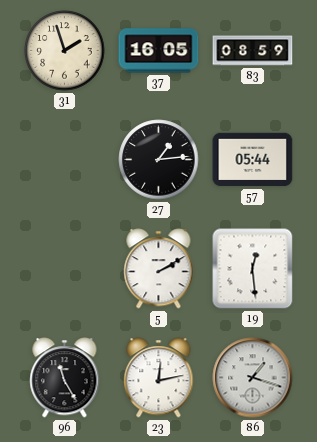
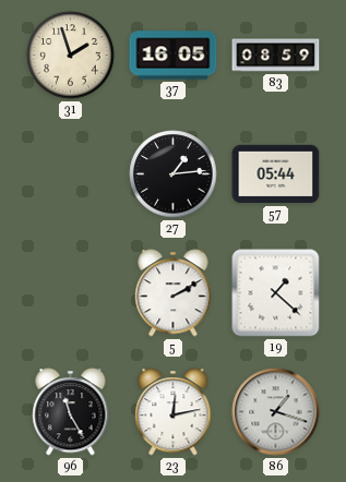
19: 12:29 -> 1:22
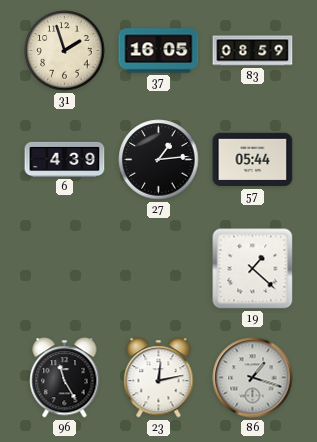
6: none -> 4:39
5: 2:10 -> none
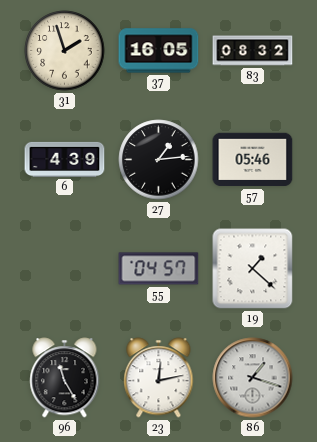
83: 08:59 -> 08:32
57: 05:44 -> 05:46
55: none -> 04:57
